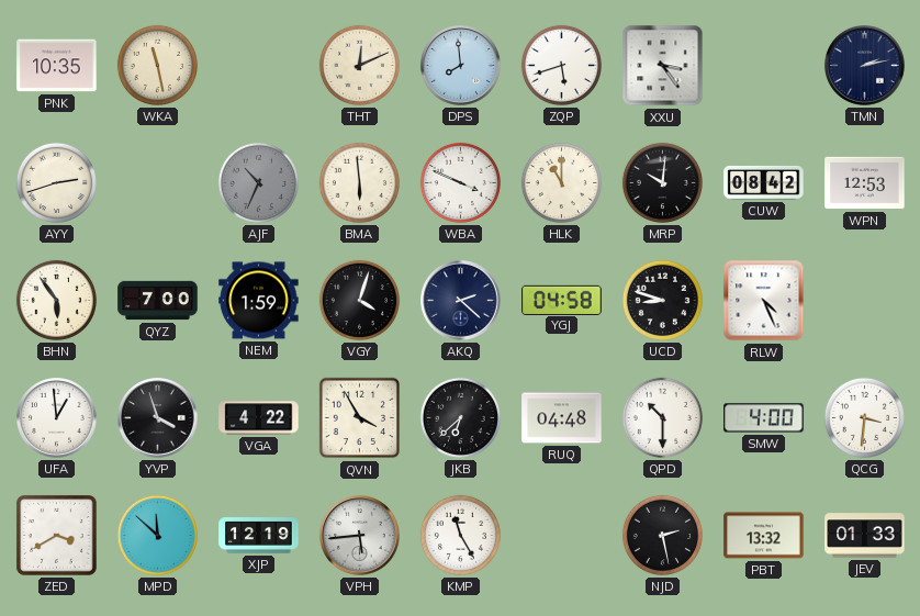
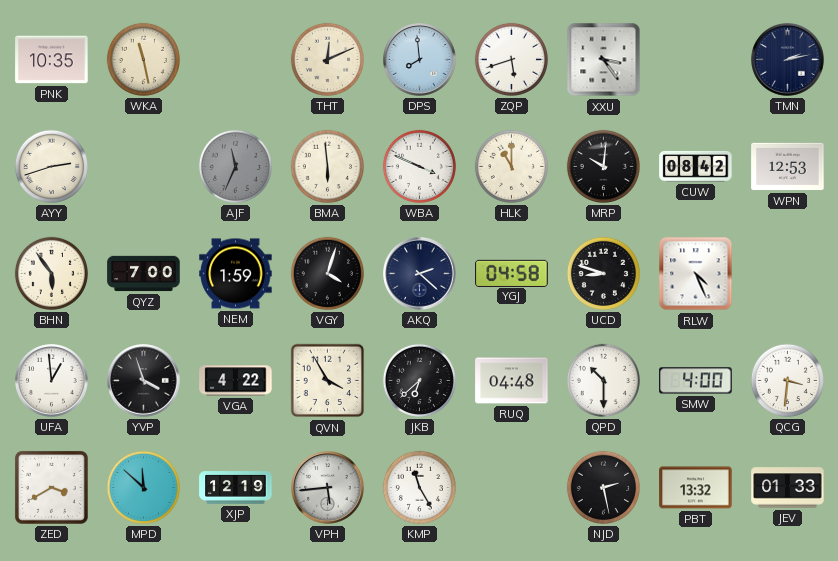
AJF: 10:34 -> 11:34
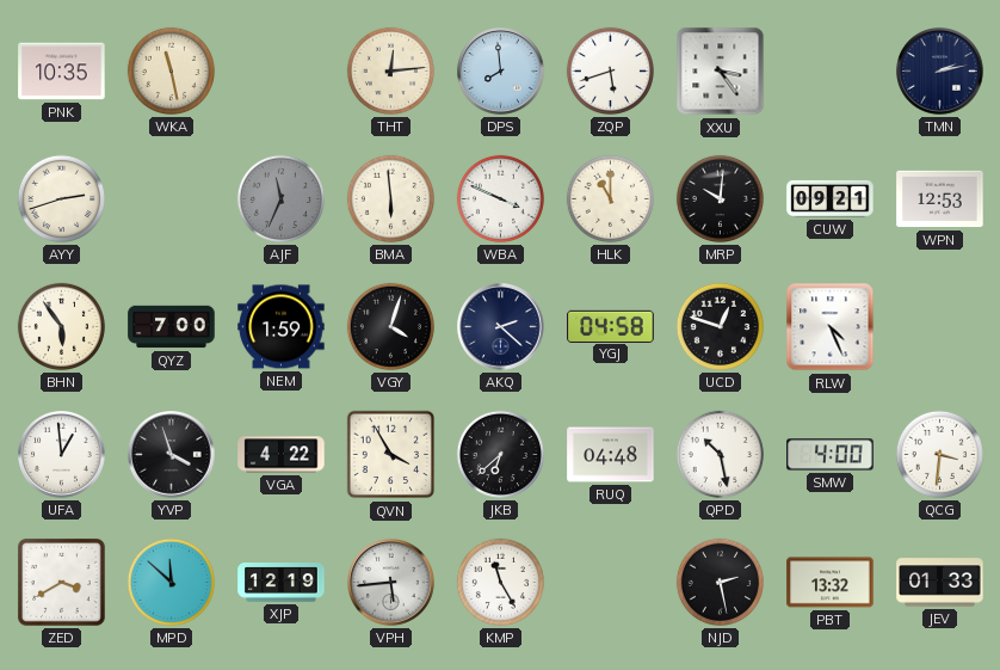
THT: 12:11 -> 12:14
CUW: 08:42 -> 09:21
UCD: 8:48 -> 12:48
QPD: 10:30 -> 10:28
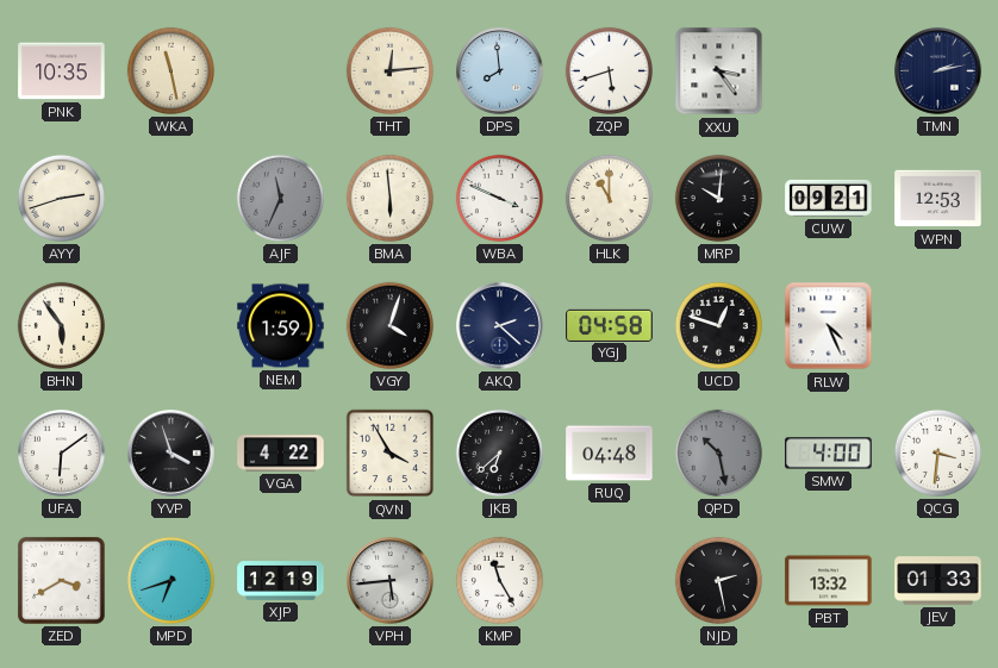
QYZ: 7:00 -> none
UFA: 12:59 -> 6:09
QPD dial: white -> grey
MPD: 11:52 -> 6:42
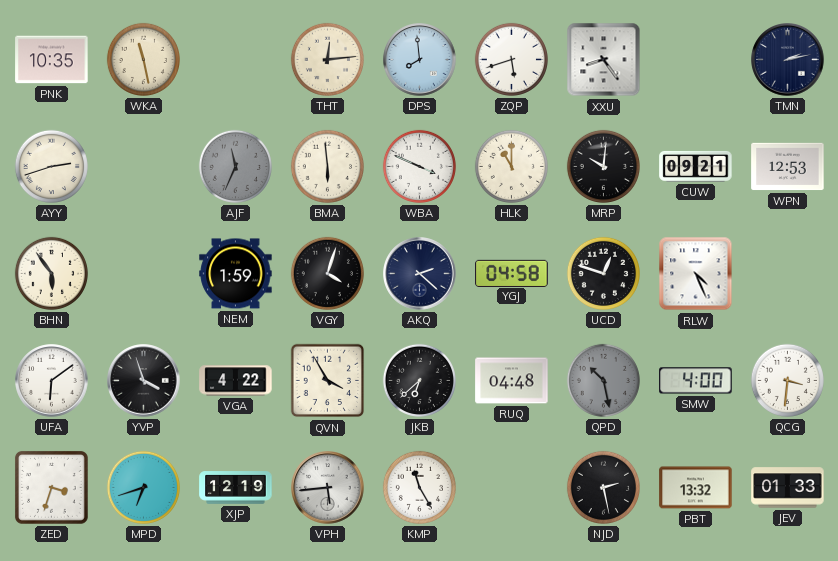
XXU: 3:24 -> 8:24
ZED: 3:40 -> 3:33
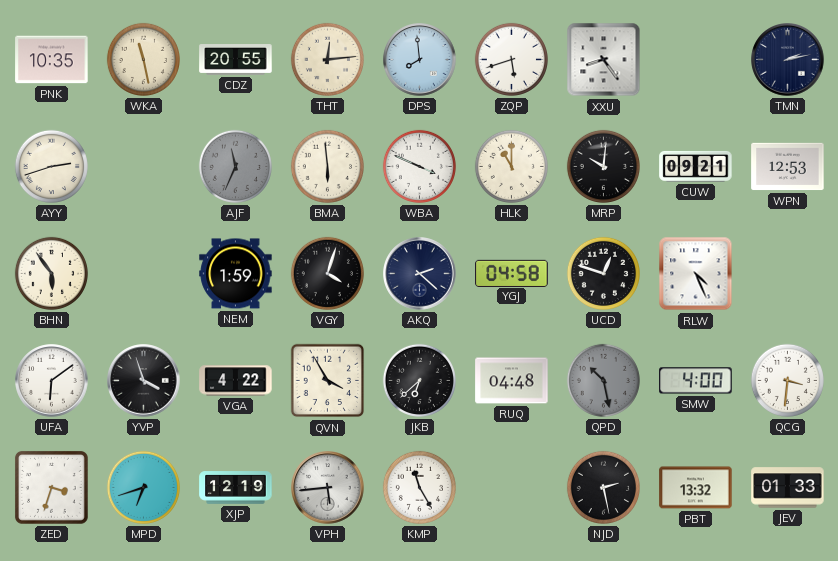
CDZ: none -> 20:55
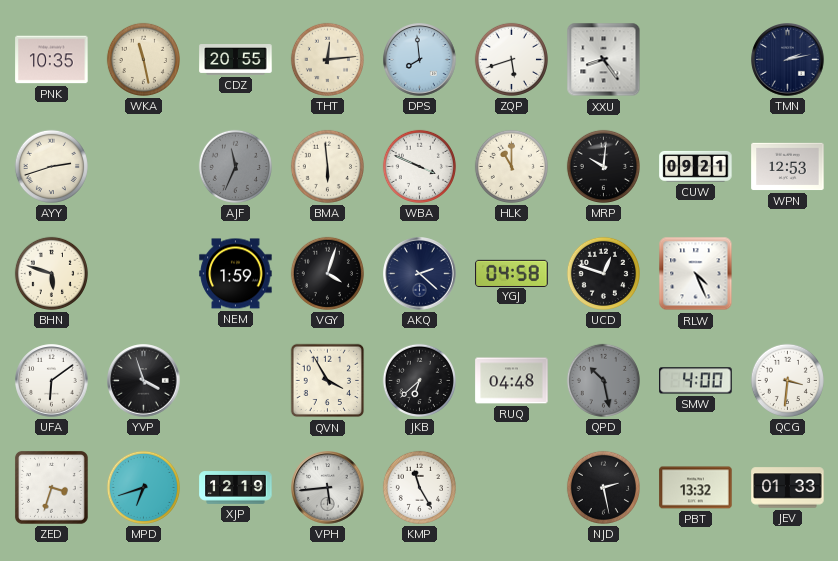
BHN: 5:54 -> 5:48
VGA: 4:22 -> none
